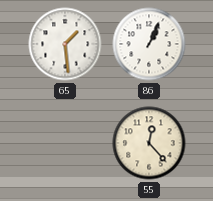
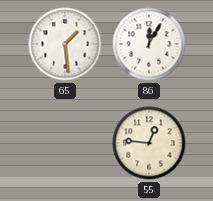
86: 1:04 -> 12:05
55: 12:23 -> 12:46
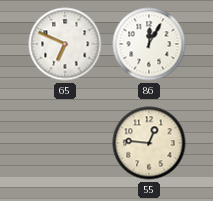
65: 1:29 -> 6:49
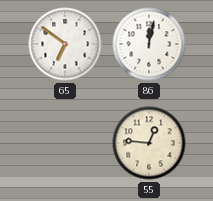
65: 6:49 -> 6:51
86: 12:05 -> 12:02
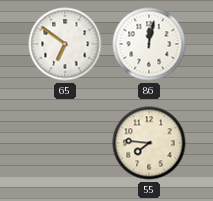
55: 12:46 -> 7:46
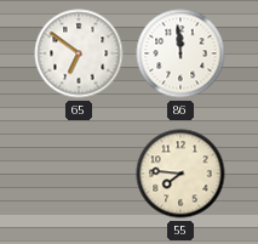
86: 12:02 -> 11:59
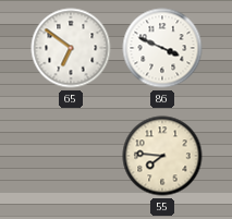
86: 11:59 -> 3:49
